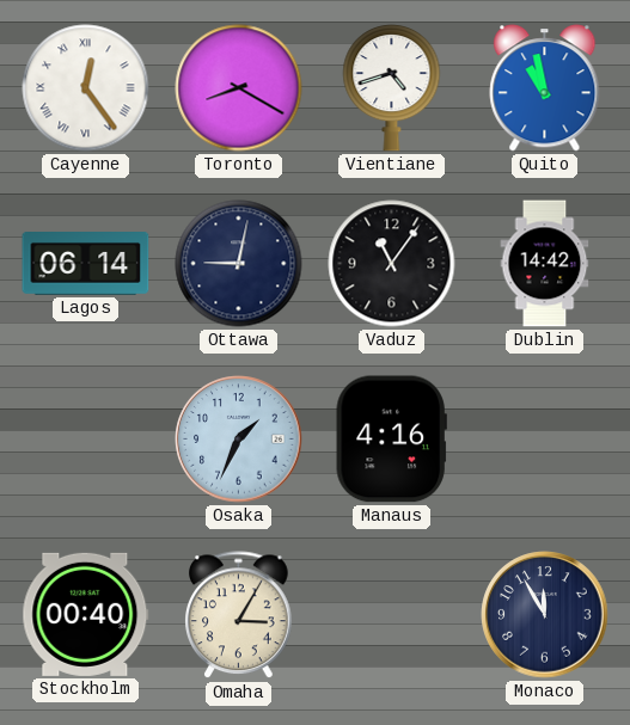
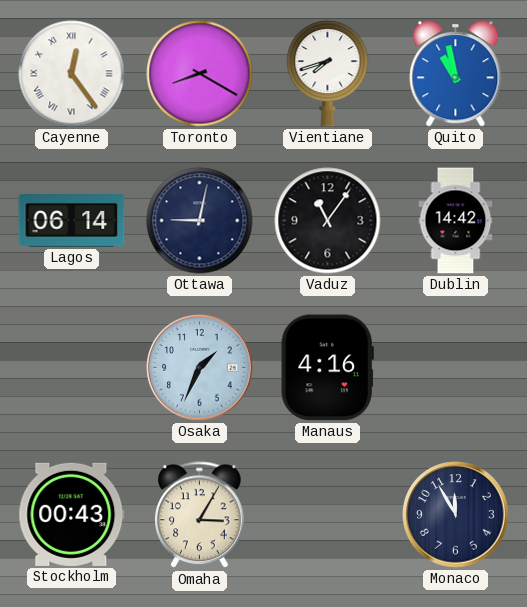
Vientiane: 4:42 -> 7:42
Stockholm: 00:40 -> 00:43
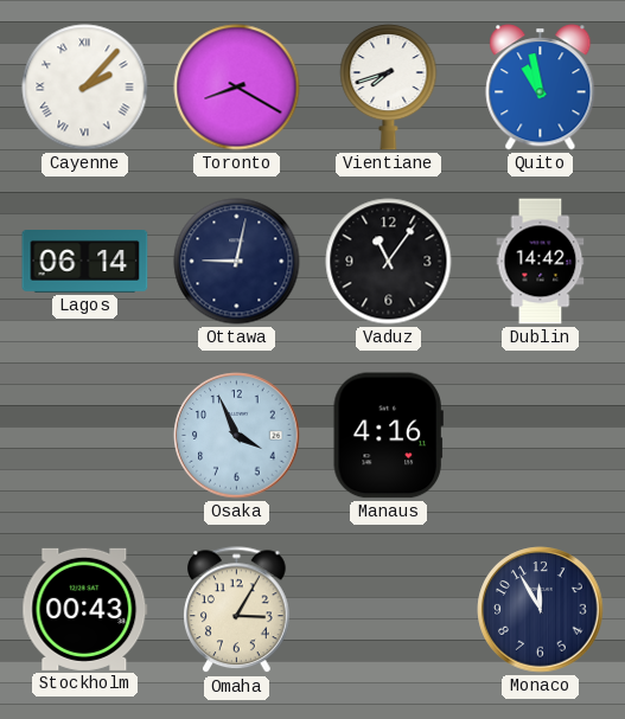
Cayenne: 12:24 -> 2:07
Osaka: 1:34 -> 3:56
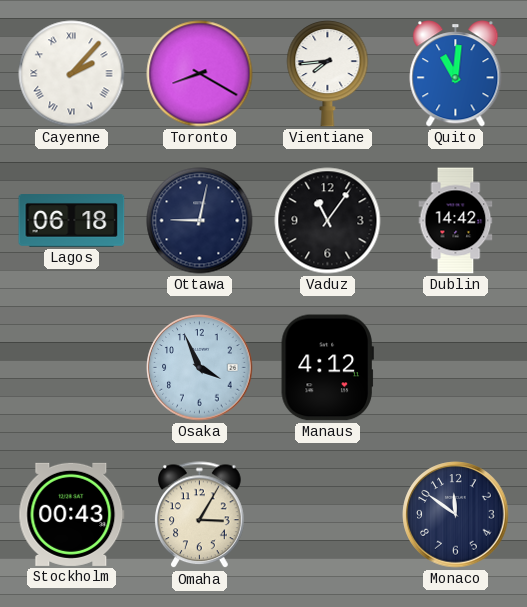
Vientiane: 7:42 -> 7:44
Quito: 10:58 -> 11:01
Lagos: 06:14 -> 06:18
Manaus: 4:16 -> 4:12
Monaco: 11:55 -> 11:51
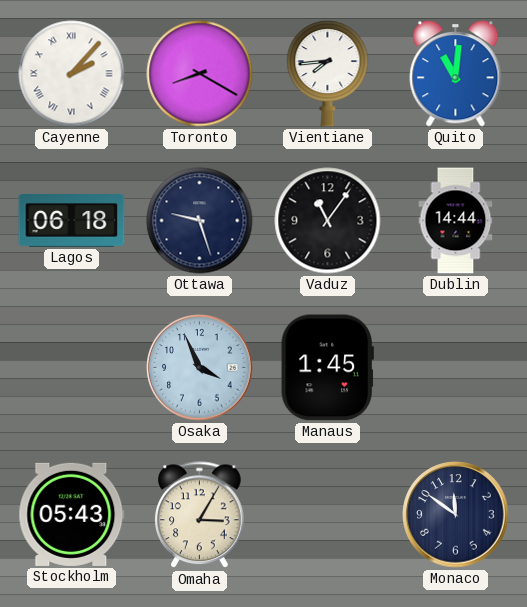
Ottawa: 9:02 -> 9:27
Dublin: 14:42 -> 14:44
Manaus: 4:12 -> 1:45
Stockholm: 00:43 -> 05:43
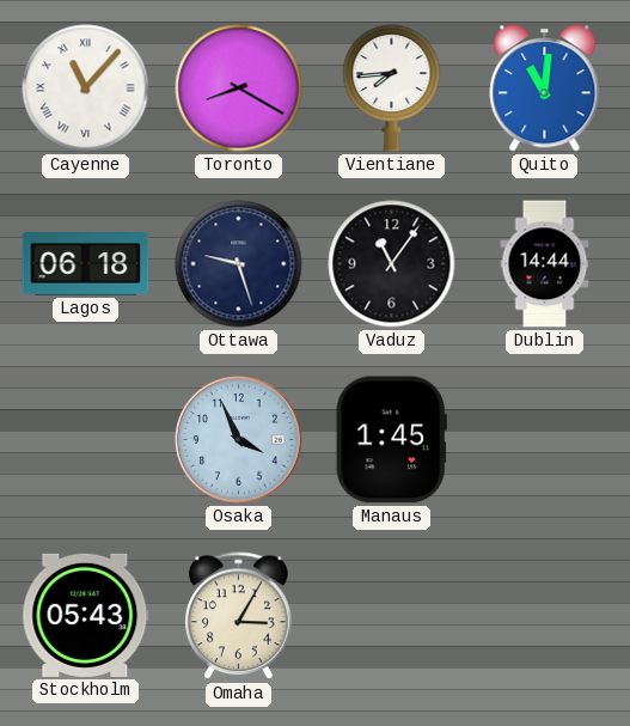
Cayenne: 2:07 -> 11:07
Monaco: 11:51 -> none
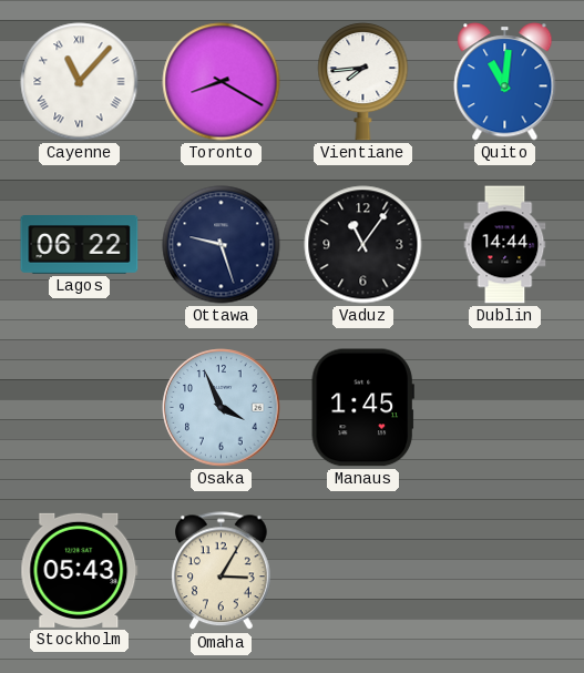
Lagos: 06:18 -> 06:22
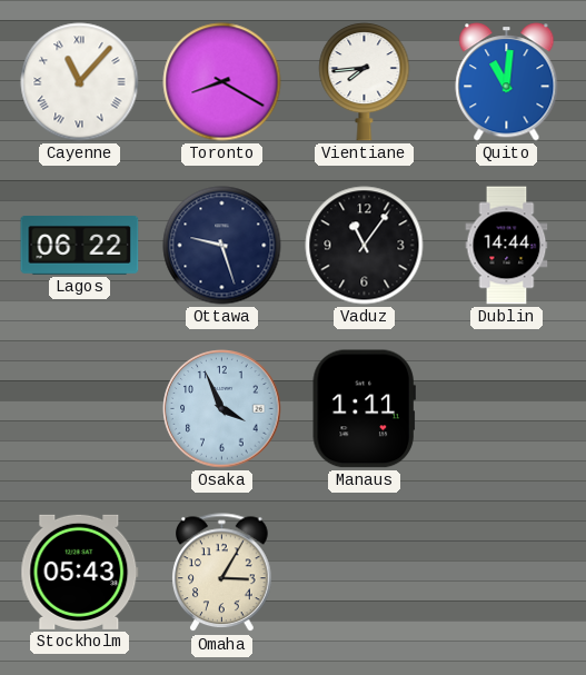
Manaus: 1:45 -> 1:11
